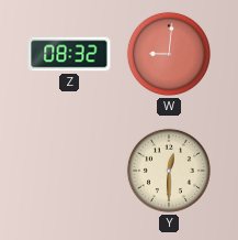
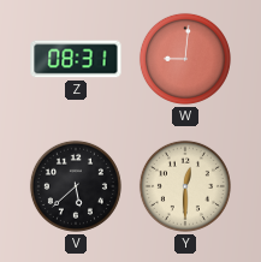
Z: 08:32 -> 08:31
V: none -> 5:38
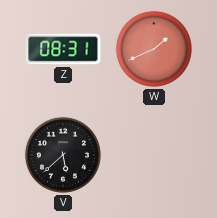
W: 9:01 -> 1:41
Y: 12:30 -> none
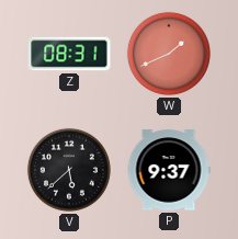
P: none -> 9:37
